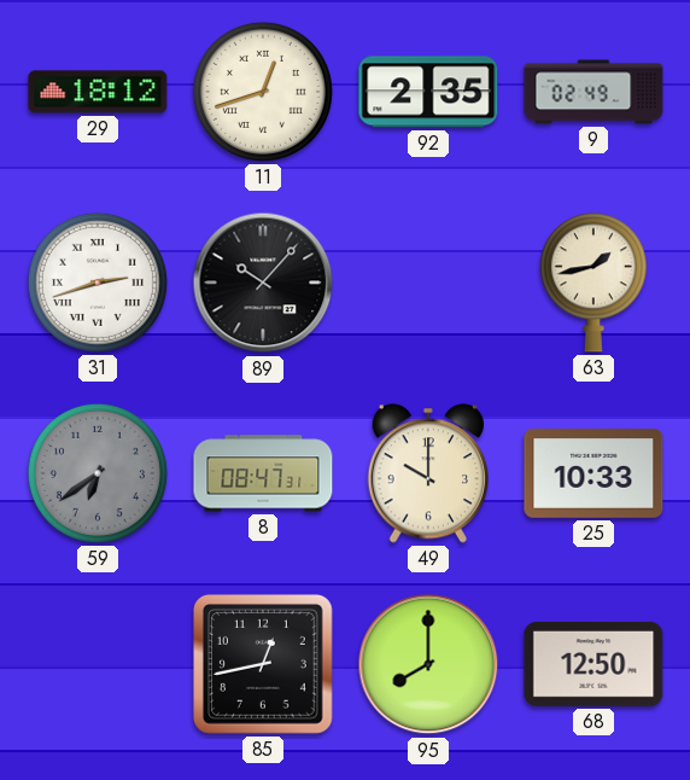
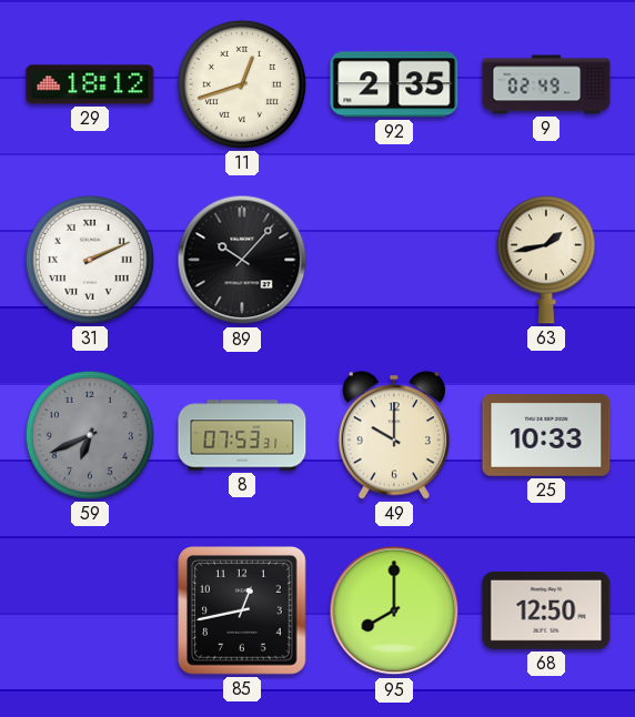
31: 2:42 -> 2:11
59: 6:39 -> 6:41
8: 08:47 -> 07:53
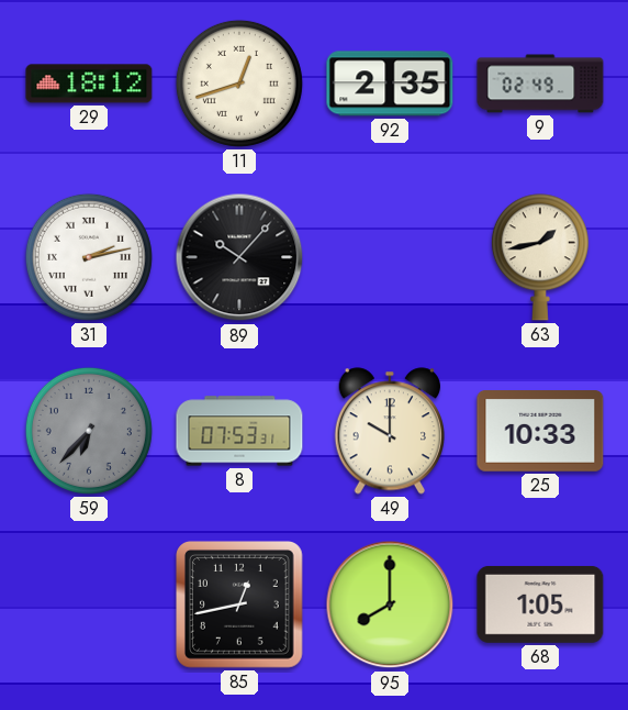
31: 2:11 -> 2:13
59: 6:41 -> 6:37
68: 12:50 -> 1:05
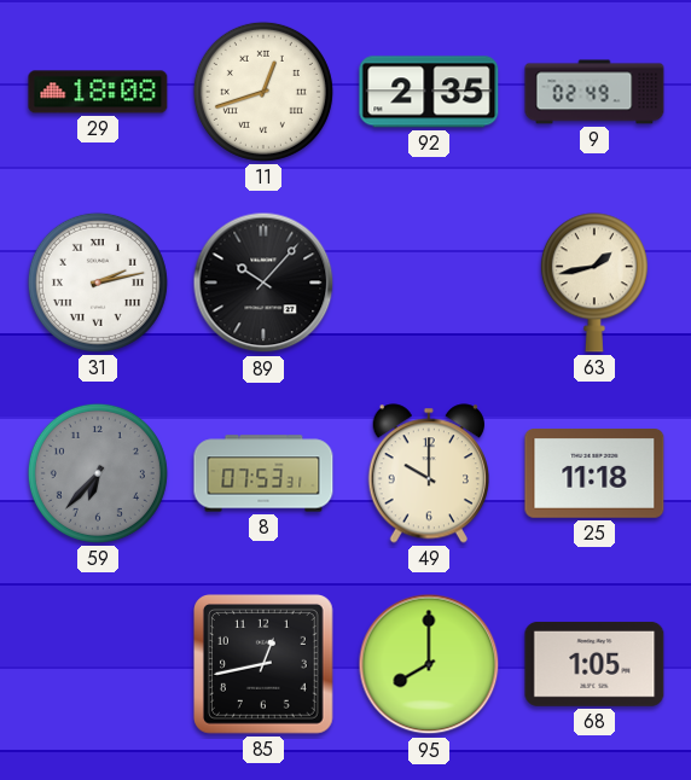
29: 18:12 -> 18:08
25: 10:33 -> 11:18
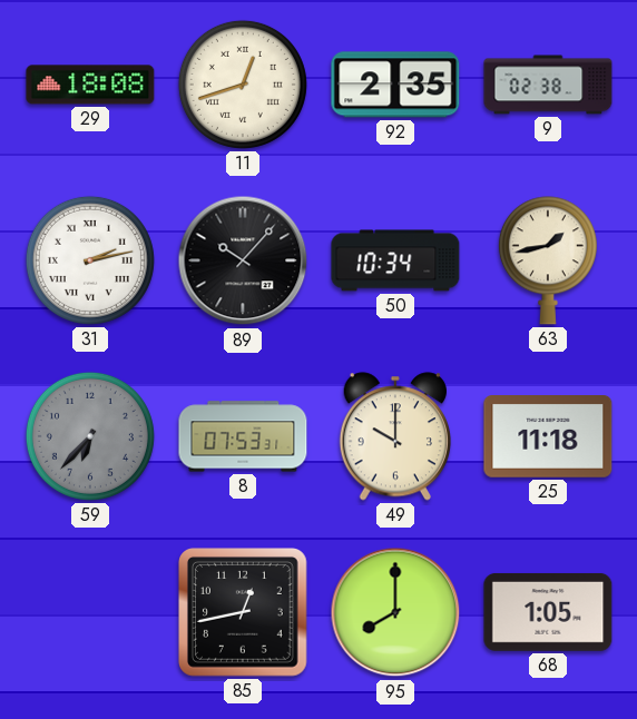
9: 02:49 -> 02:38
50: none -> 10:34
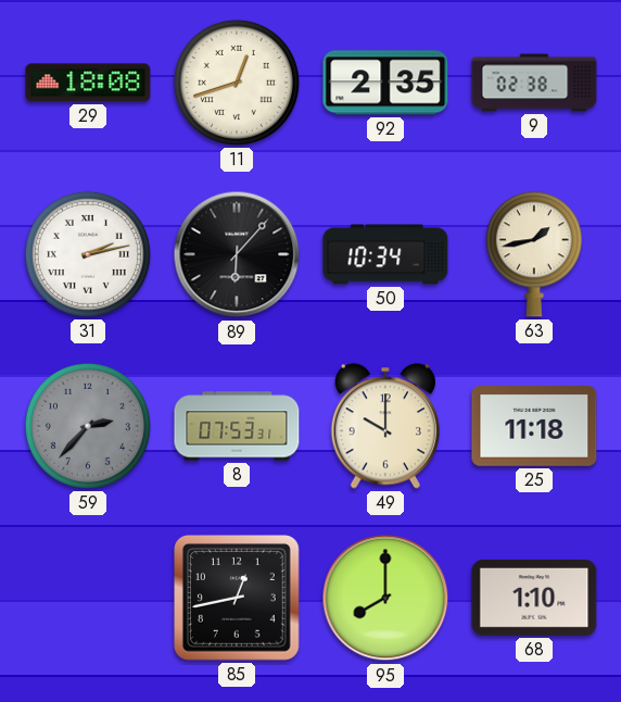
89: 10:07 -> 6:07
59: 6:37 -> 2:37
68: 1:05 -> 1:10
